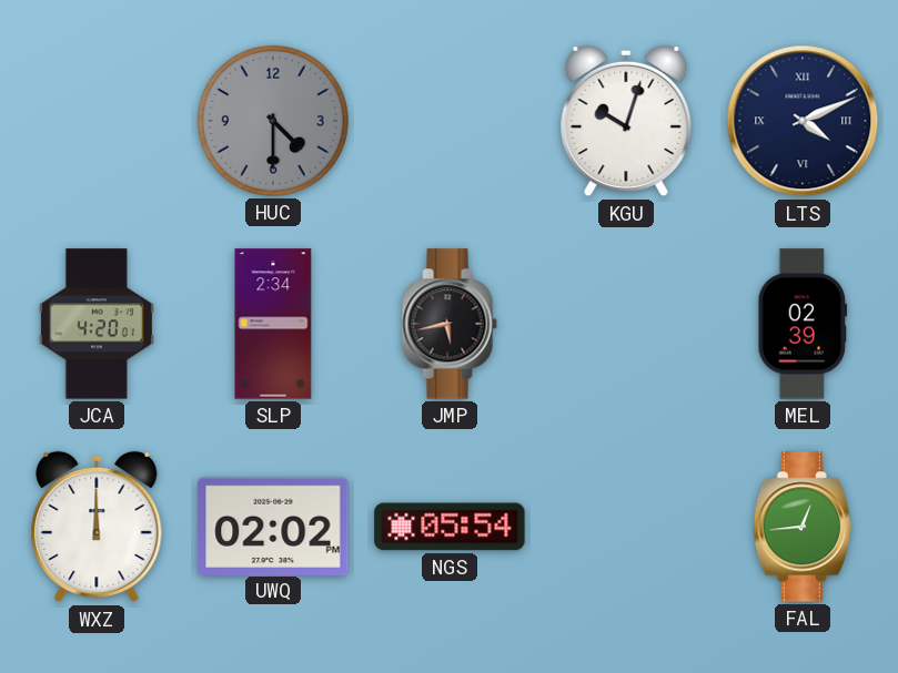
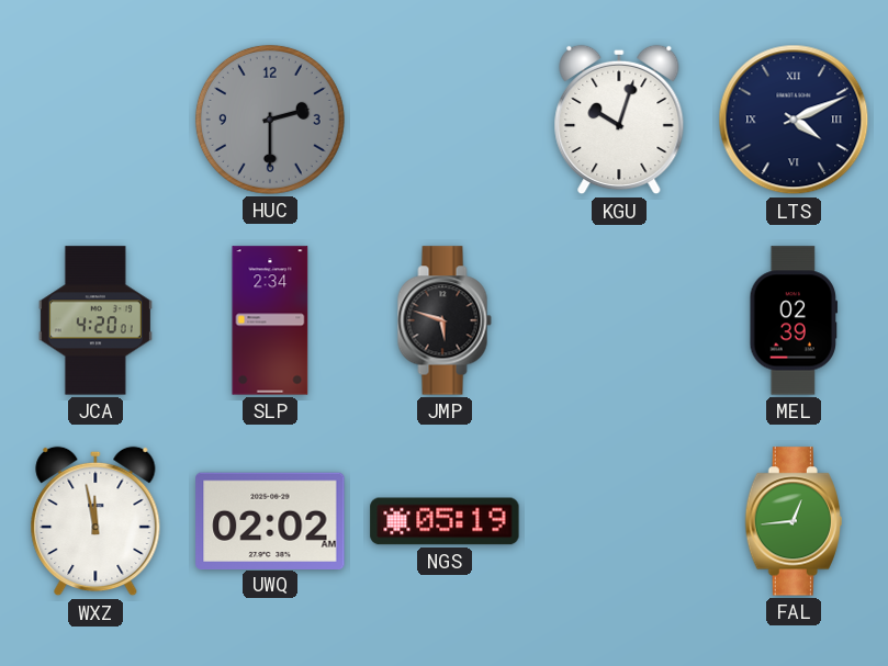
HUC: 4:30 -> 2:30
JMP: 5:43 -> 5:48
WXZ: 12:00 -> 11:58
UWQ: 02:02 PM -> 02:02 AM
NGS: 05:54 -> 05:19
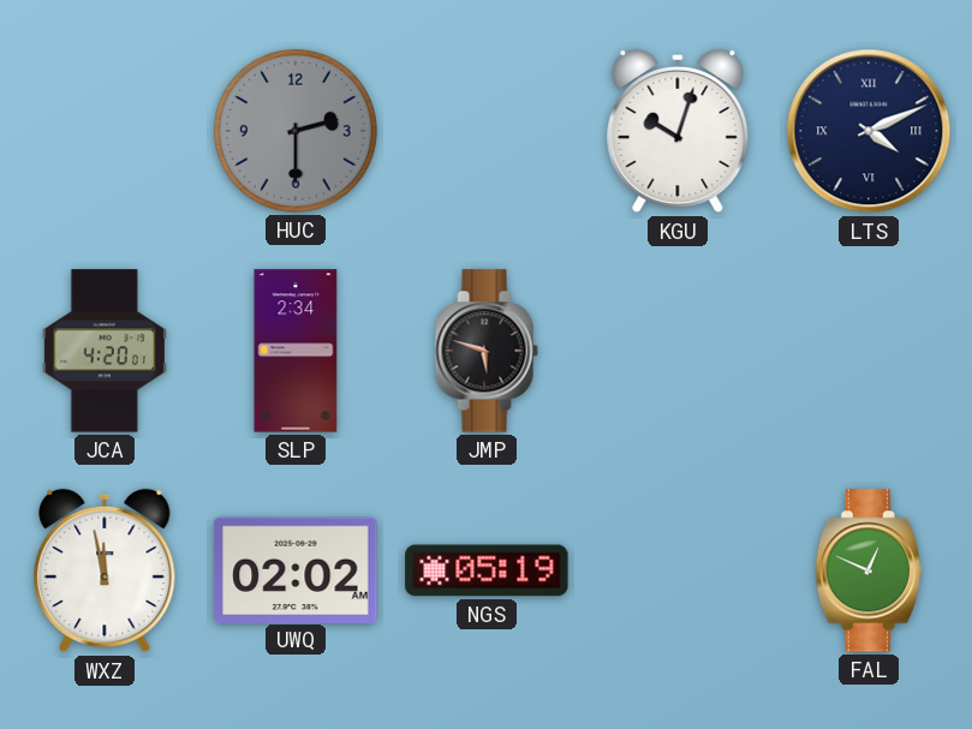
MEL: 02:39 -> none
FAL: 12:44 -> 12:49
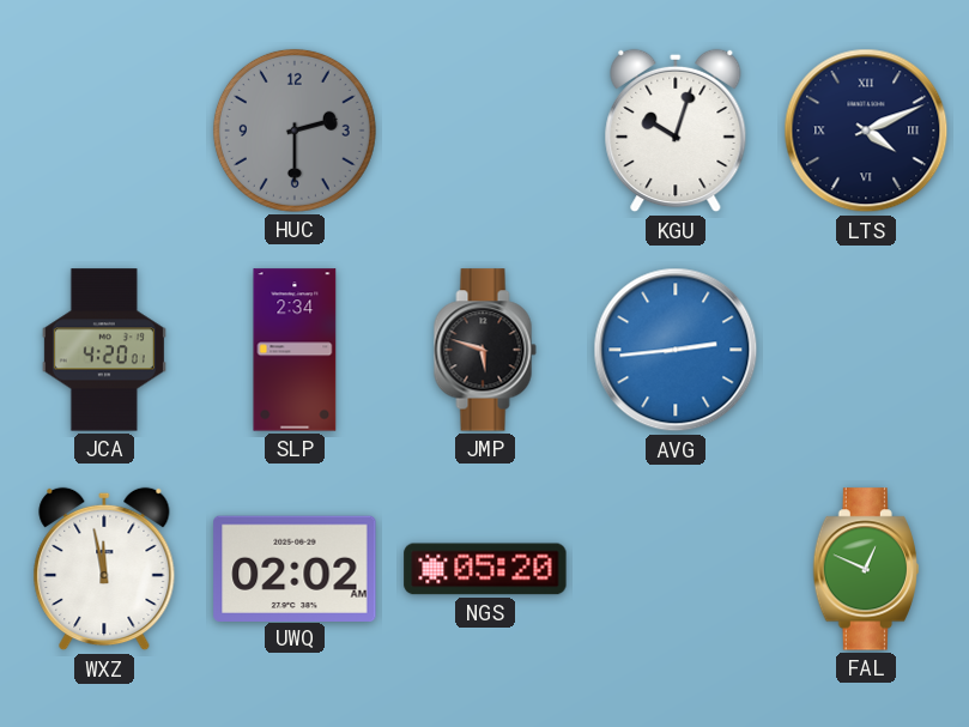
AVG: none -> 2:44
NGS: 05:19 -> 05:20
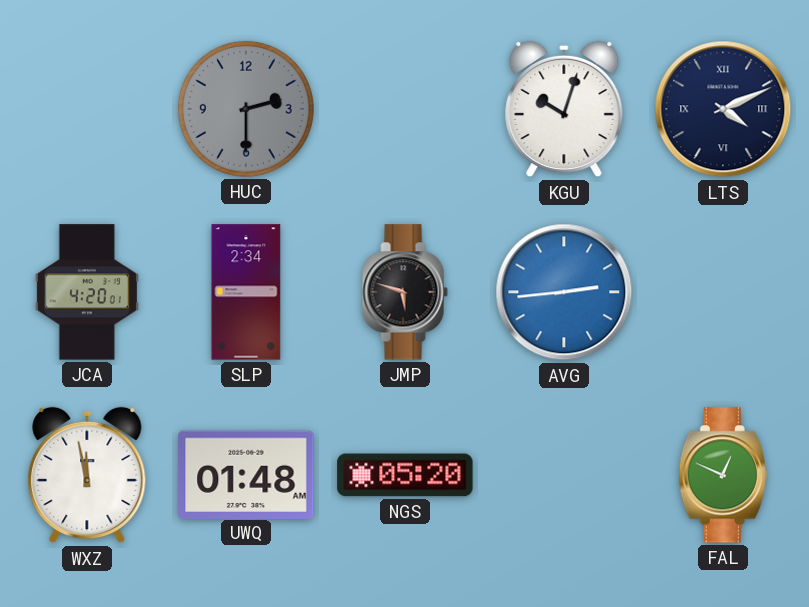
UWQ: 02:02 -> 01:48
